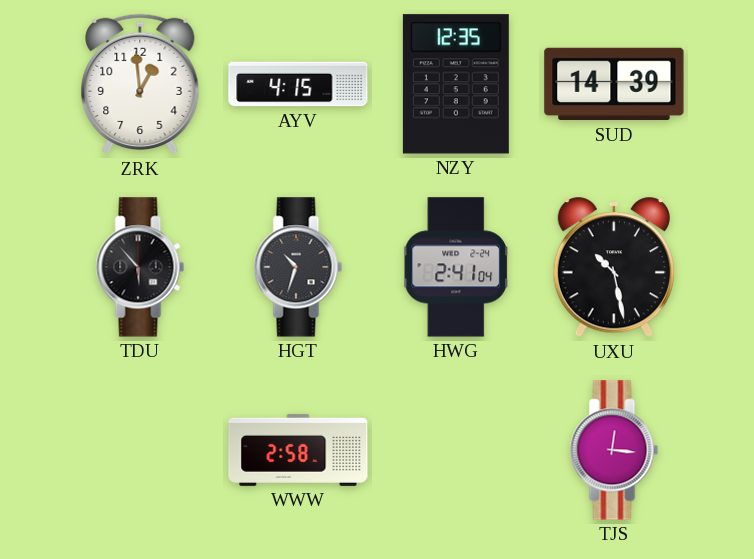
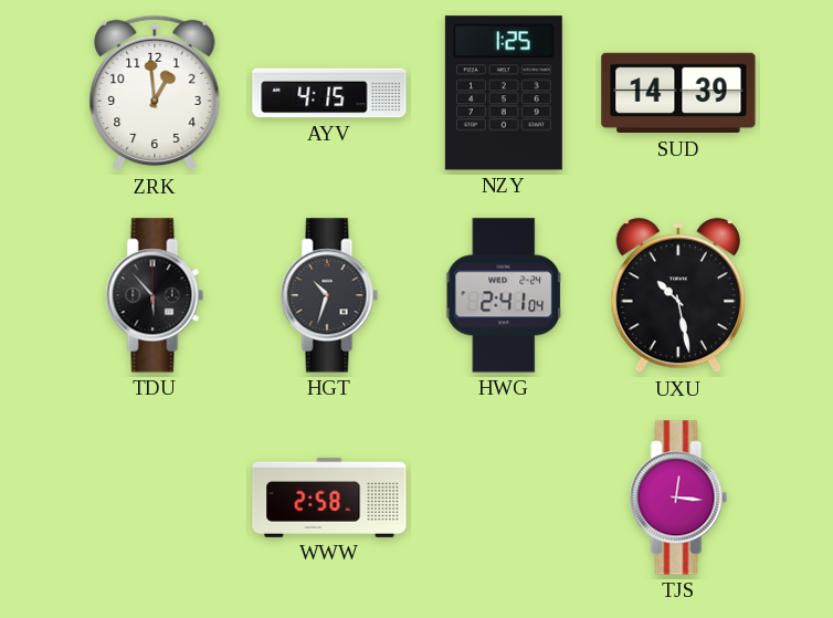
NZY: 12:35 -> 1:25
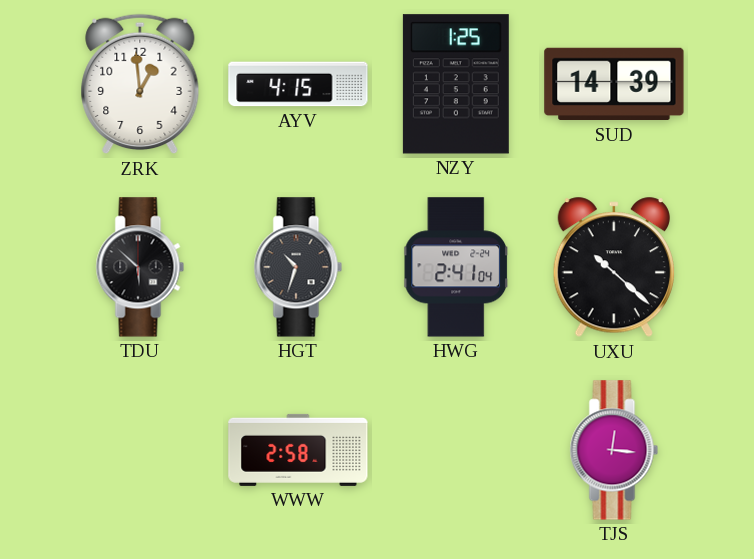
TDU: 5:53 -> 5:52
UXU: 10:28 -> 10:22
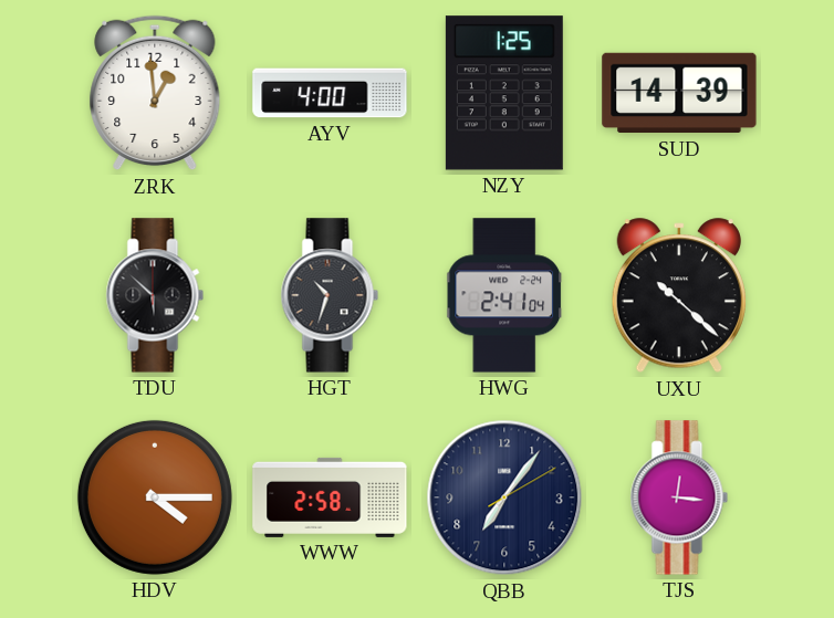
AYV: 4:15 -> 4:00
HDV: none -> 4:15
QBB: none -> 7:06
